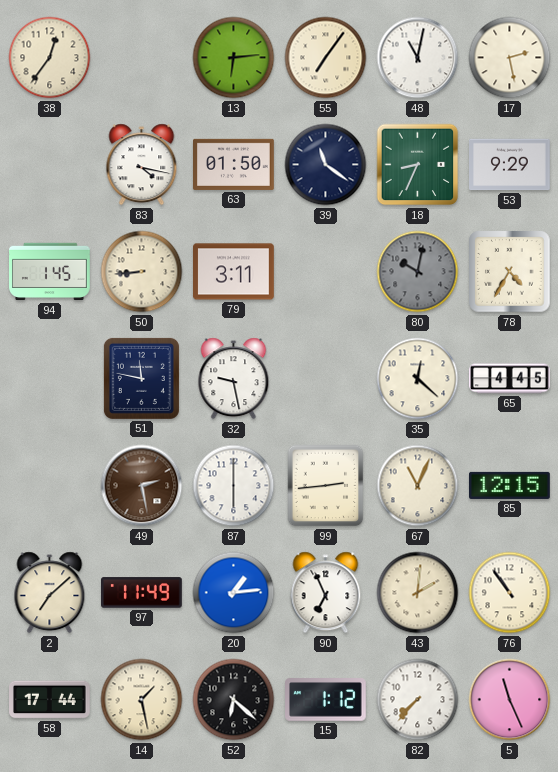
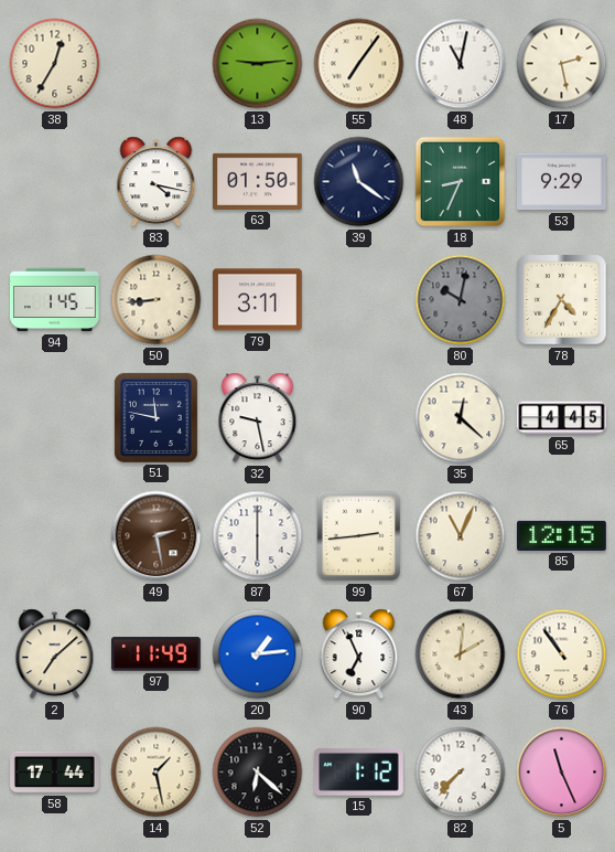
38: 12:36 -> 12:35
13: 6:14 -> 9:14
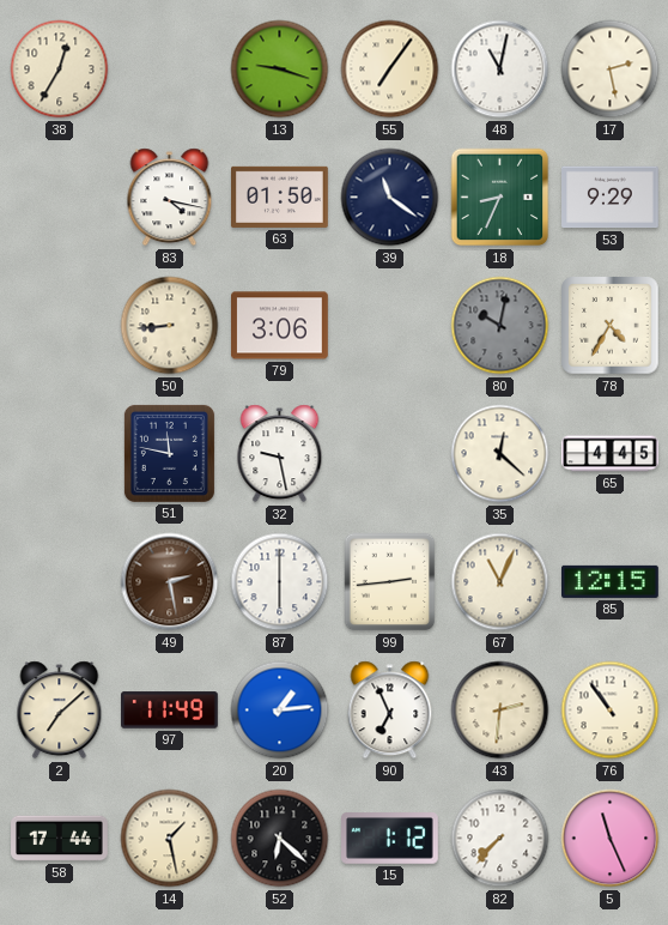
13: 9:14 -> 9:18
94: 1:45 -> none
79: 3:11 -> 3:06
43: 2:01 -> 2:31
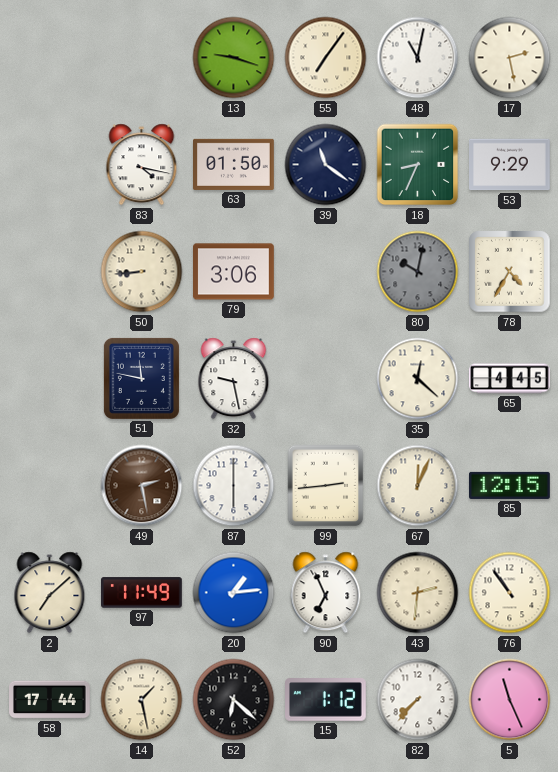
38: 12:35 -> none
67: 11:04 -> 12:04
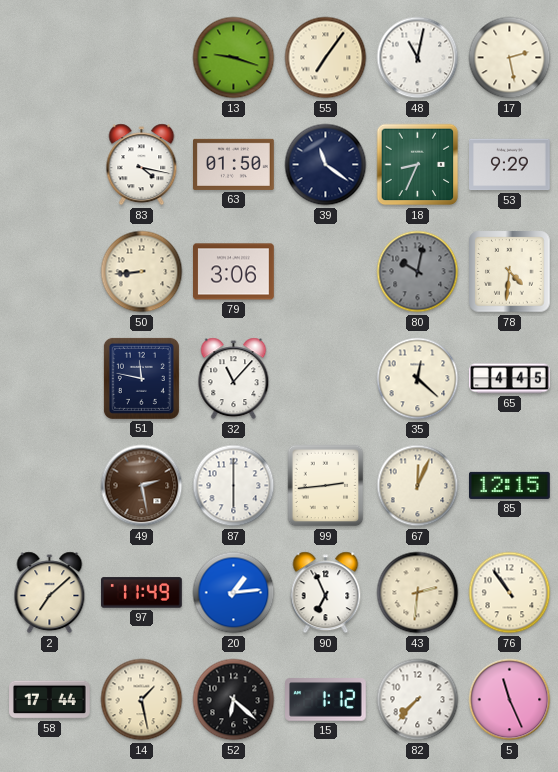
78: 4:35 -> 4:31
32: 9:28 -> 11:07
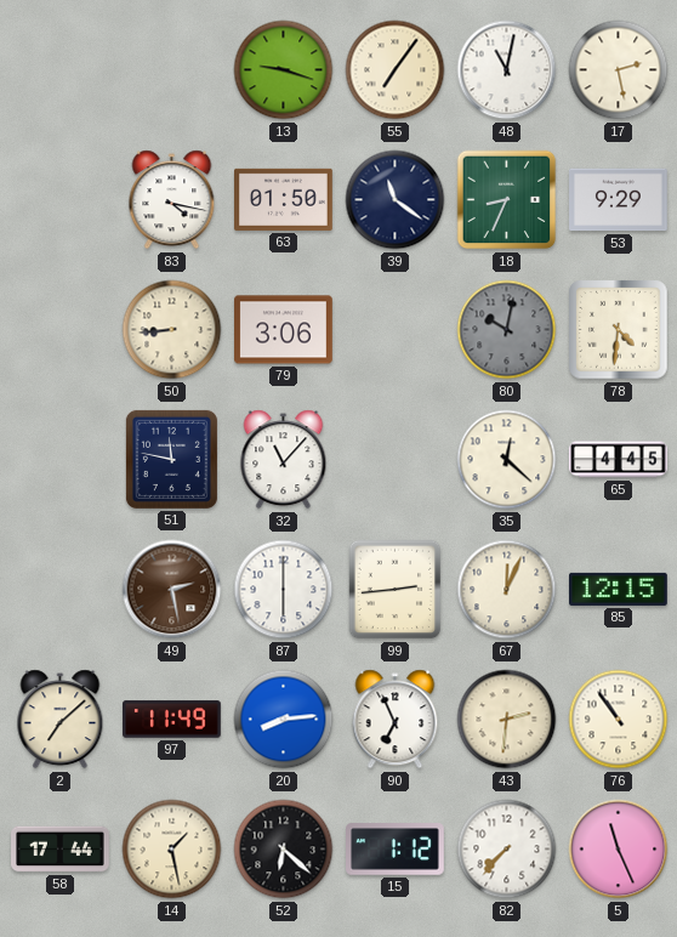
20: 1:14 -> 8:14
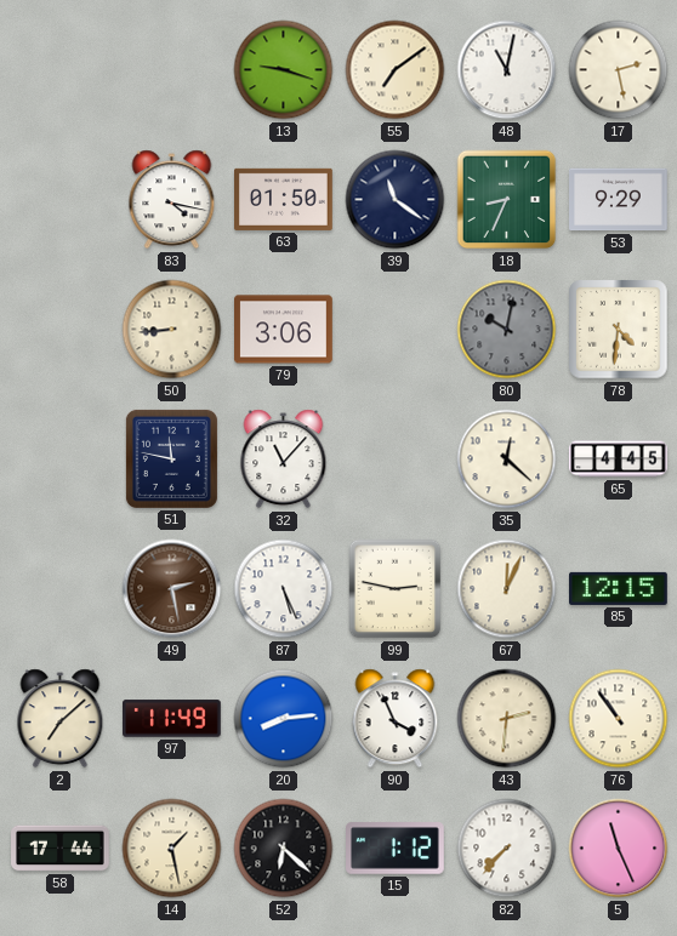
55: 7:06 -> 7:09
87: 6:00 -> 5:26
99: 2:44 -> 2:47
90: 6:56 -> 3:56
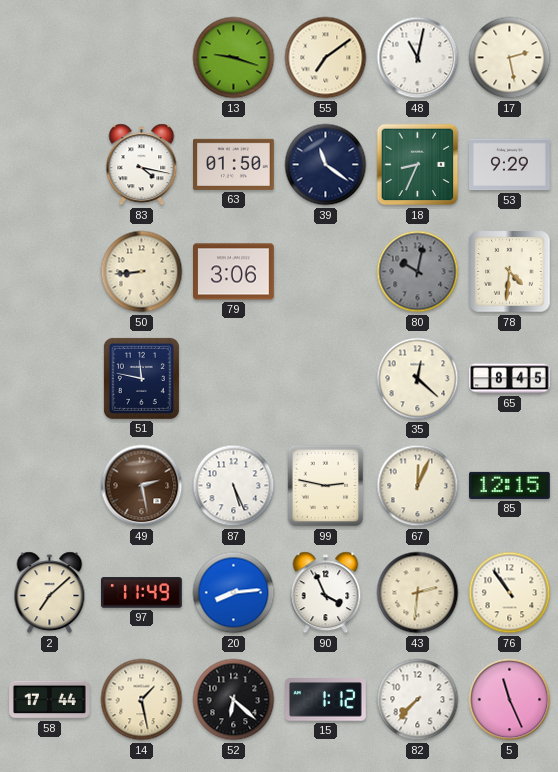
32: 11:07 -> none
65: 4:45 -> 8:45
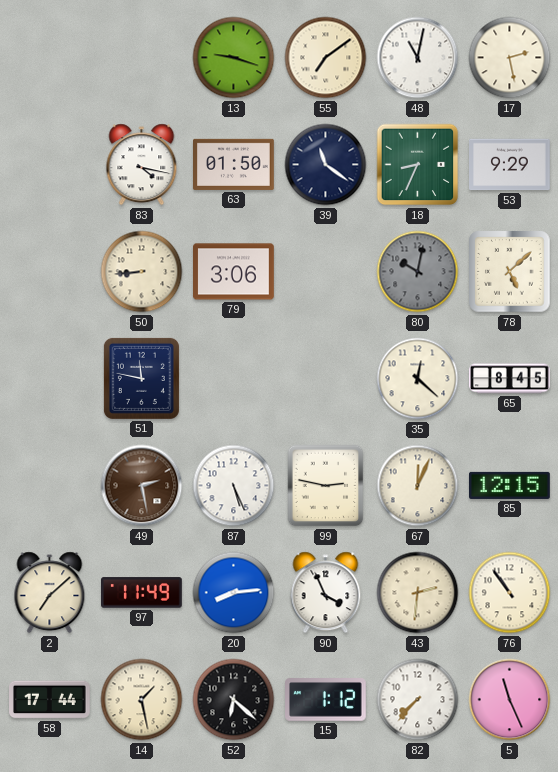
78: 4:31 -> 5:08
